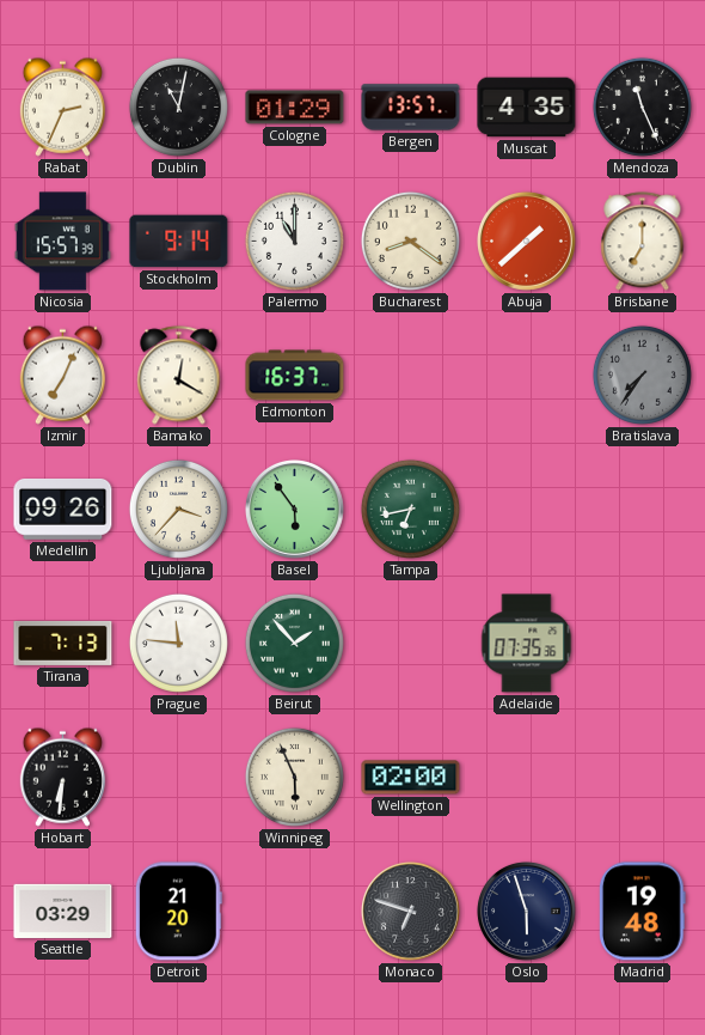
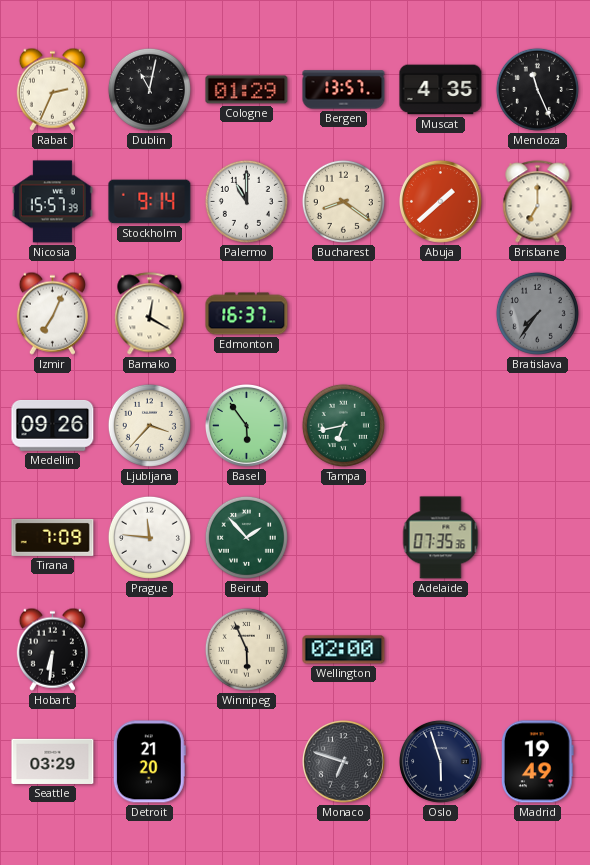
Tirana: 7:13 -> 7:09
Madrid: 19:48 -> 19:49
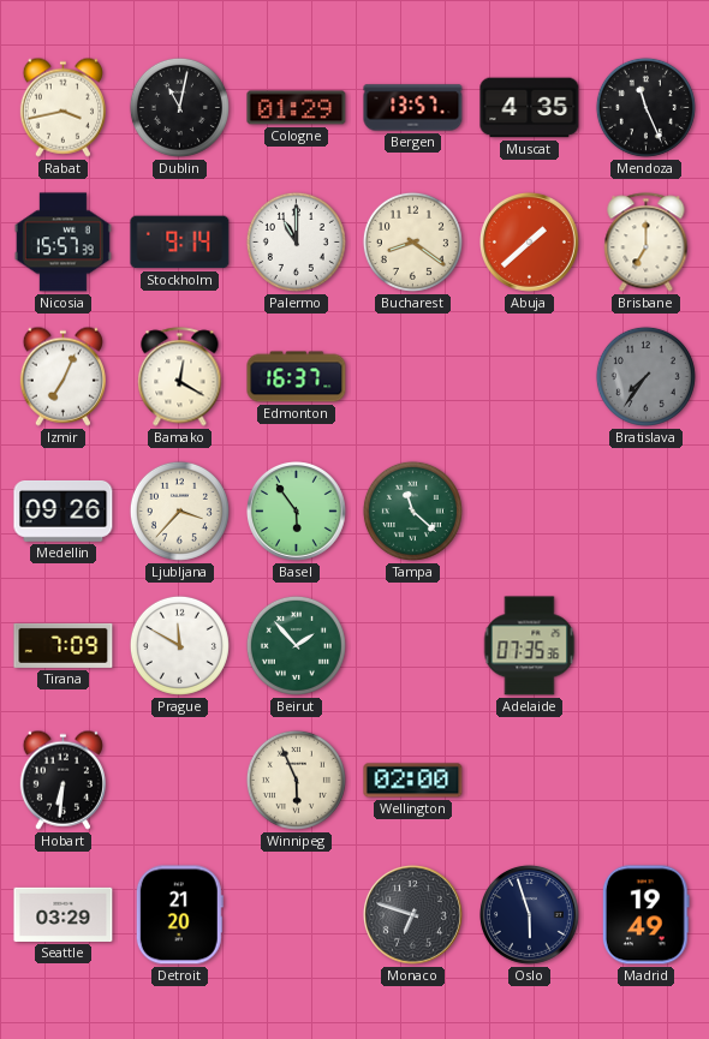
Rabat: 2:34 -> 3:43
Tampa: 6:43 -> 11:22
Prague: 11:46 -> 11:50
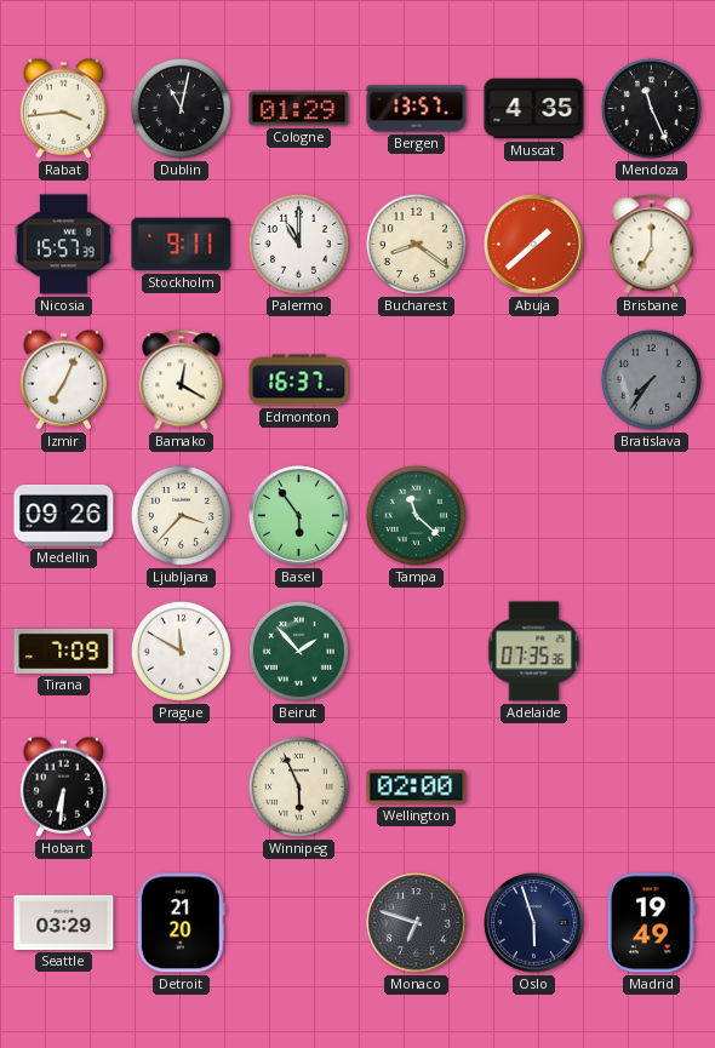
Rabat: 3:43 -> 3:44
Stockholm: 9:14 -> 9:11
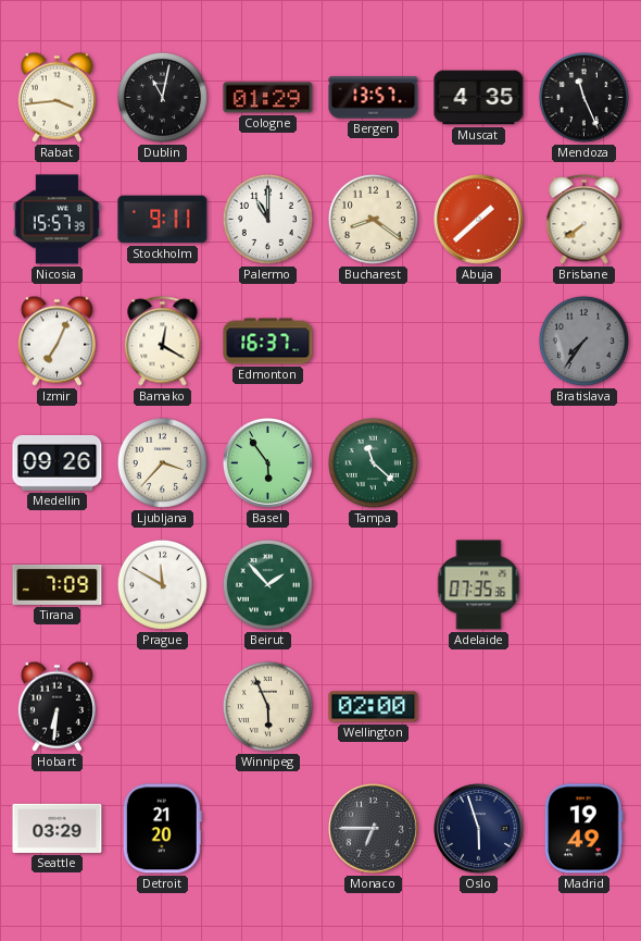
Brisbane: 7:00 -> 7:39
Monaco: 6:48 -> 6:45
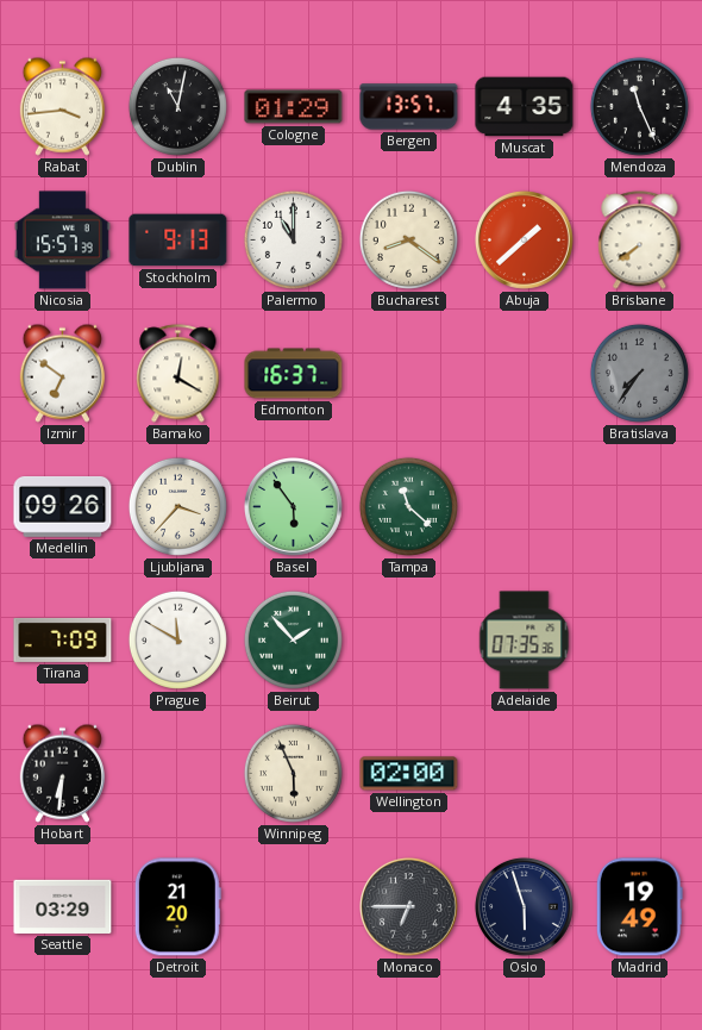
Stockholm: 9:11 -> 9:13
Izmir: 7:04 -> 6:51
